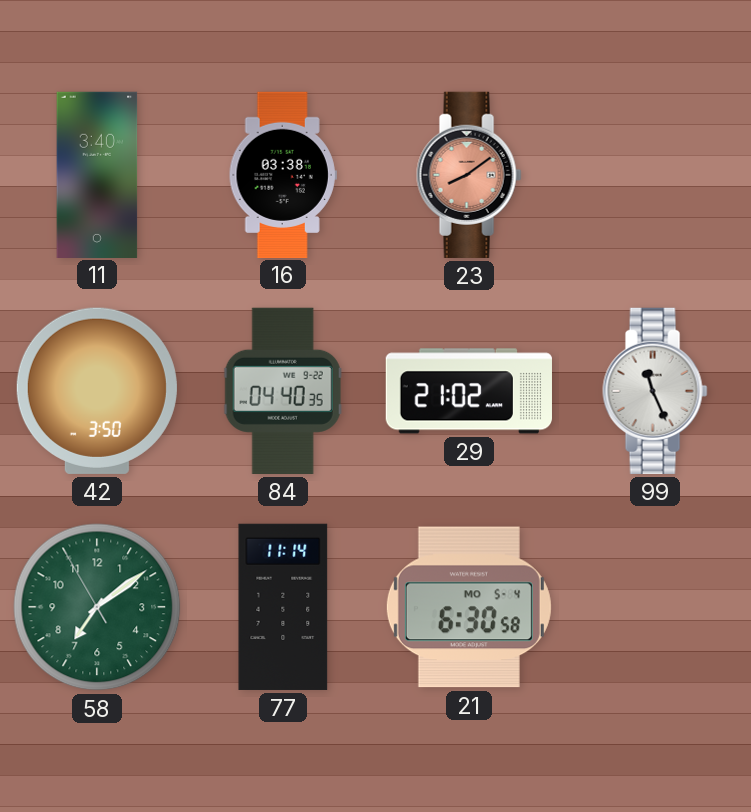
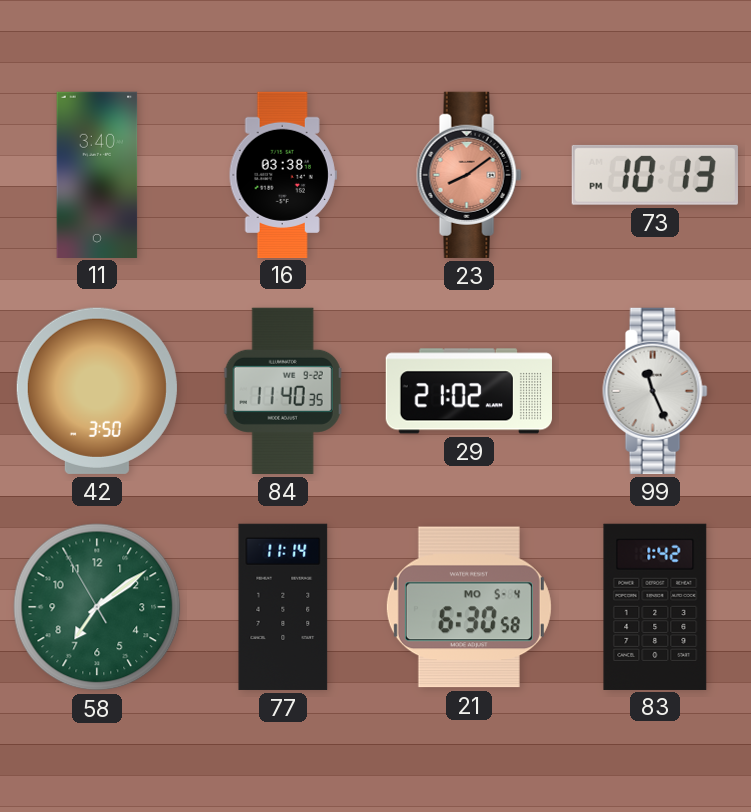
73: none -> 10:13
84: 04:40 -> 11:40
83: none -> 1:42
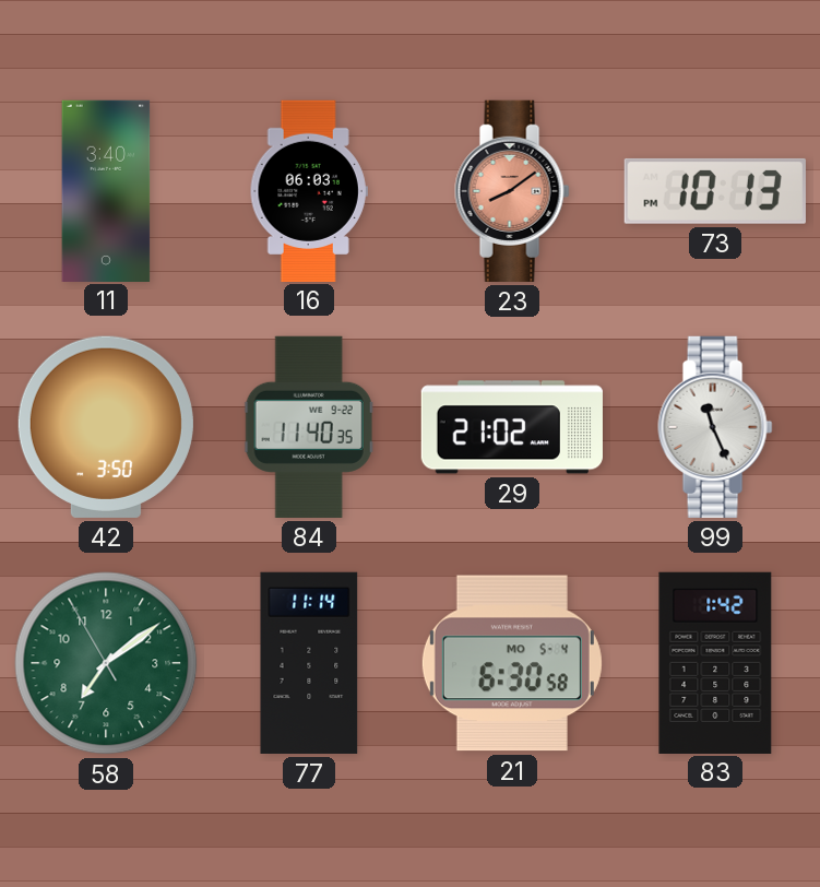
16: 03:38 -> 06:03
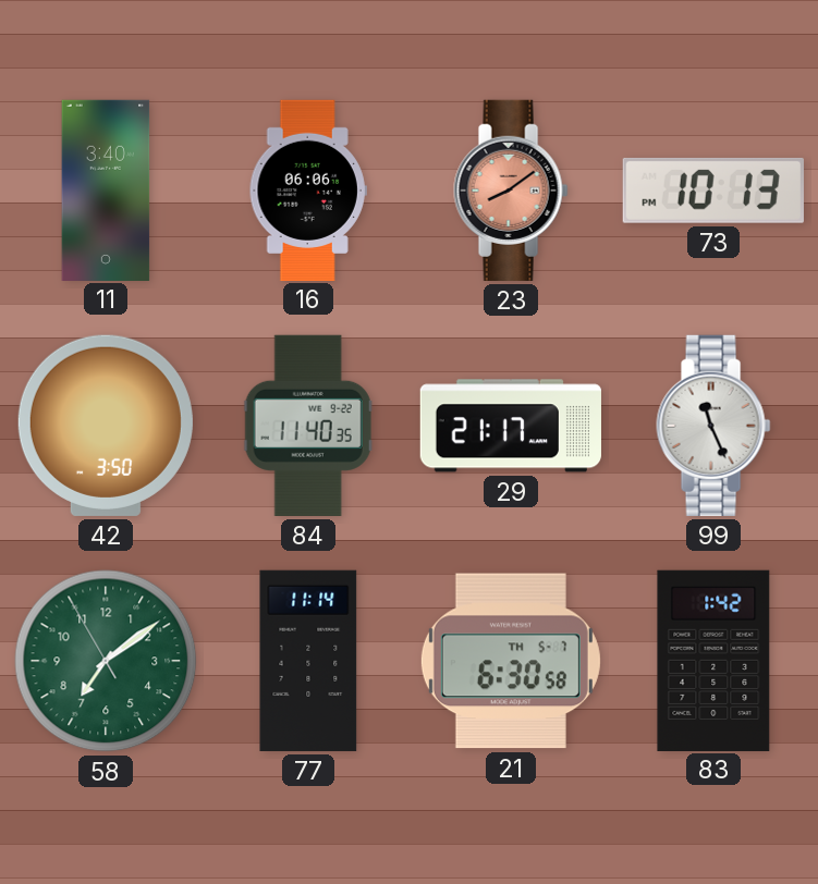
16: 06:03 -> 06:06
29: 21:02 -> 21:17
21 date: MO 5-4 -> TH 5-7
